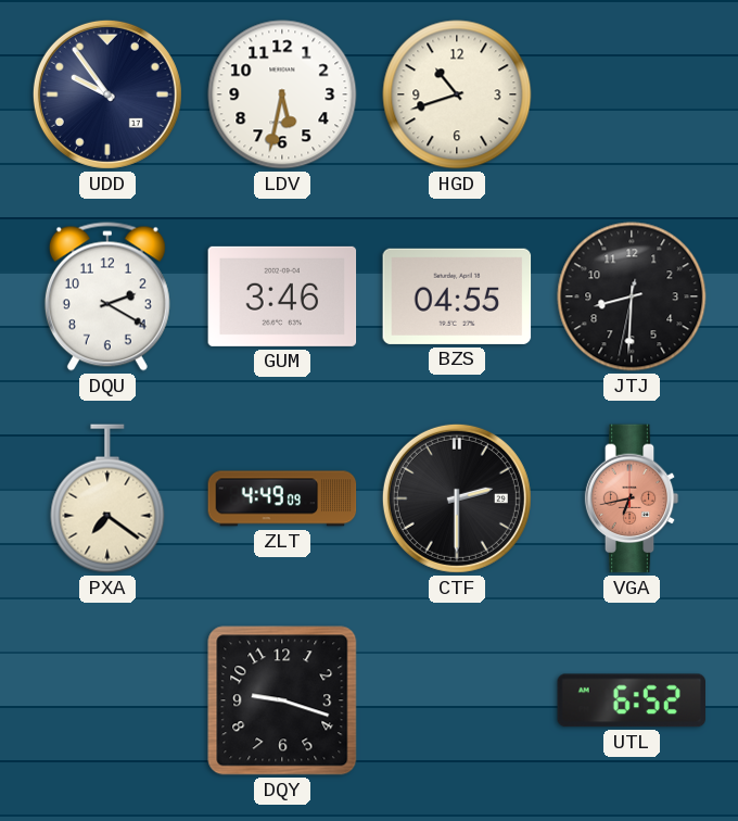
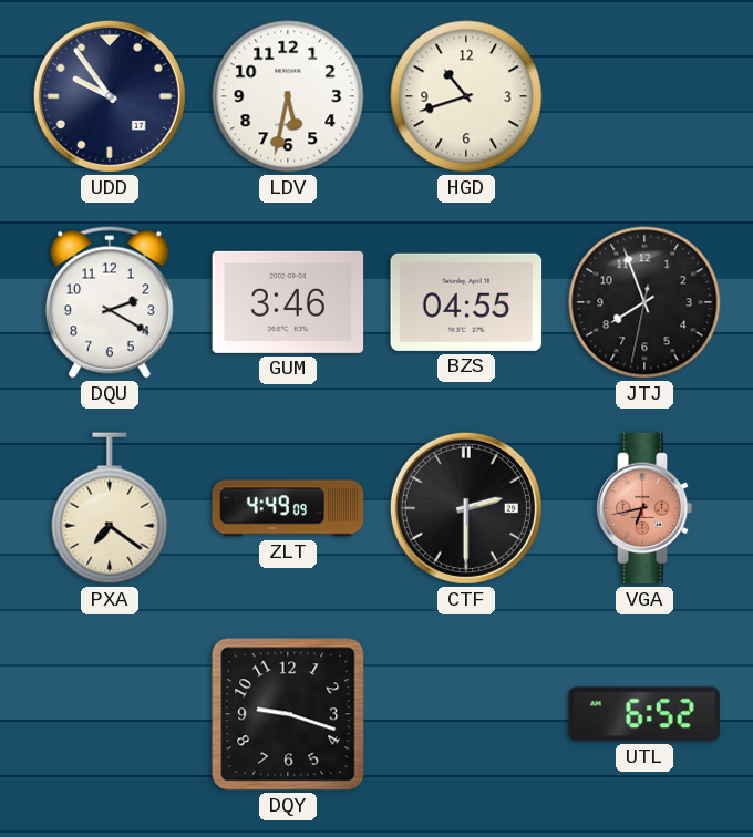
JTJ: 8:30 -> 7:56
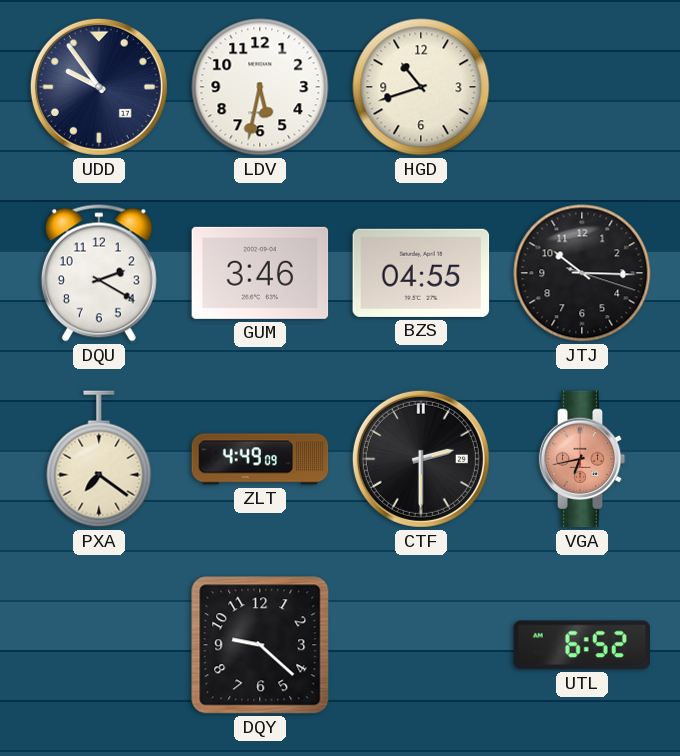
JTJ: 7:56 -> 10:15
DQY: 9:18 -> 9:22
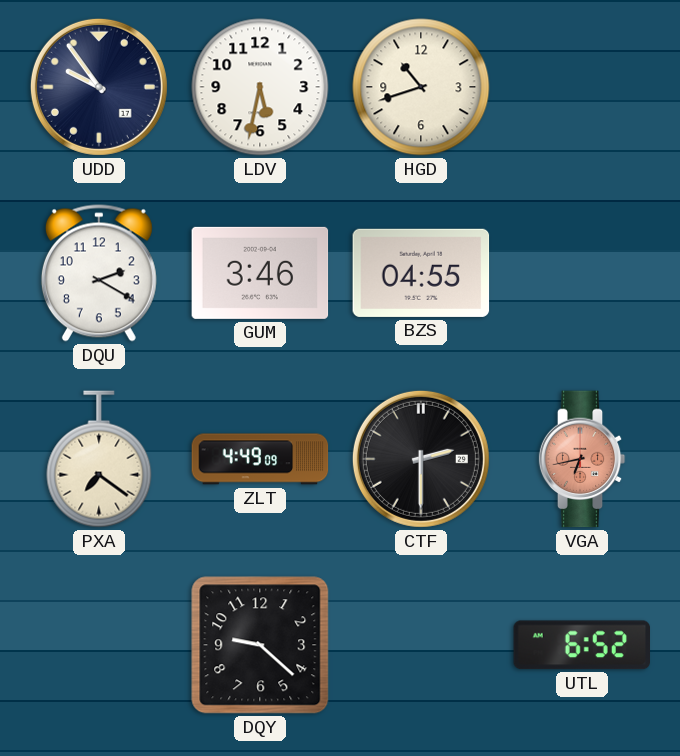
JTJ: 10:15 -> none
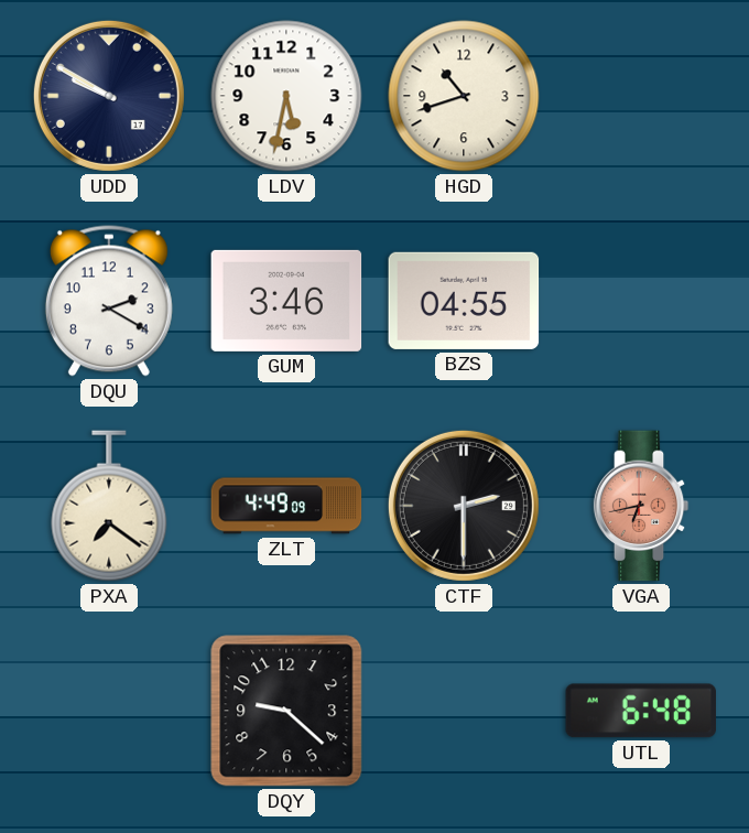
UDD: 9:54 -> 9:50
UTL: 6:52 -> 6:48
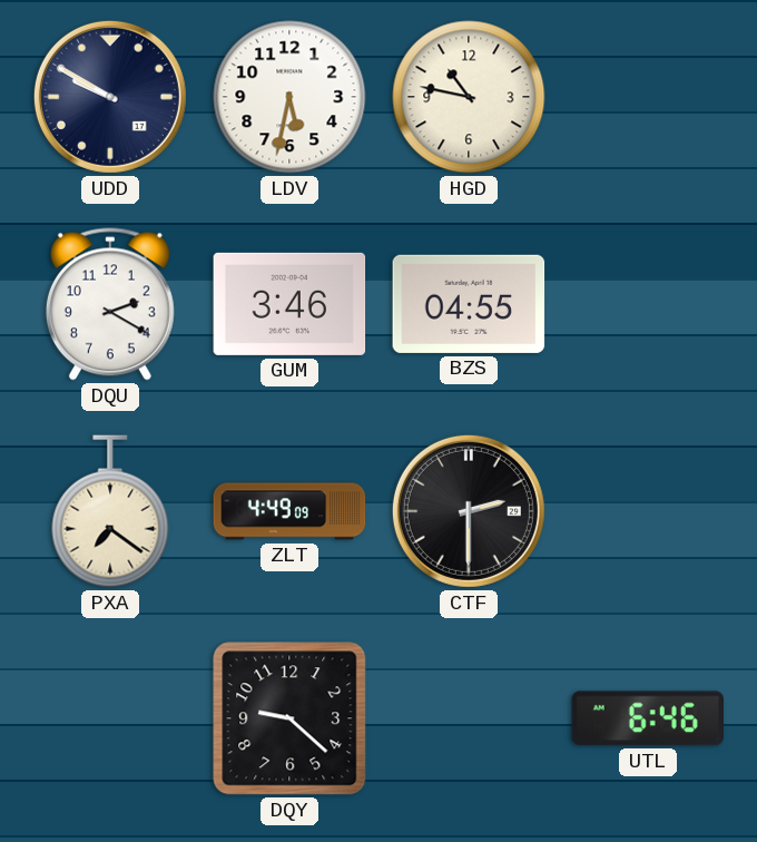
HGD: 10:42 -> 10:47
VGA: 6:43 -> none
UTL: 6:48 -> 6:46
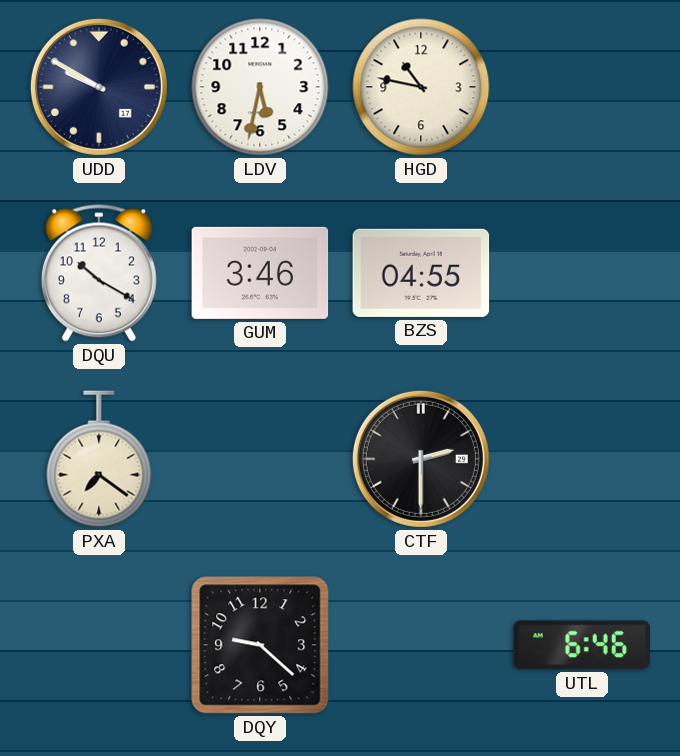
DQU: 2:20 -> 10:20
ZLT: 4:49 -> none
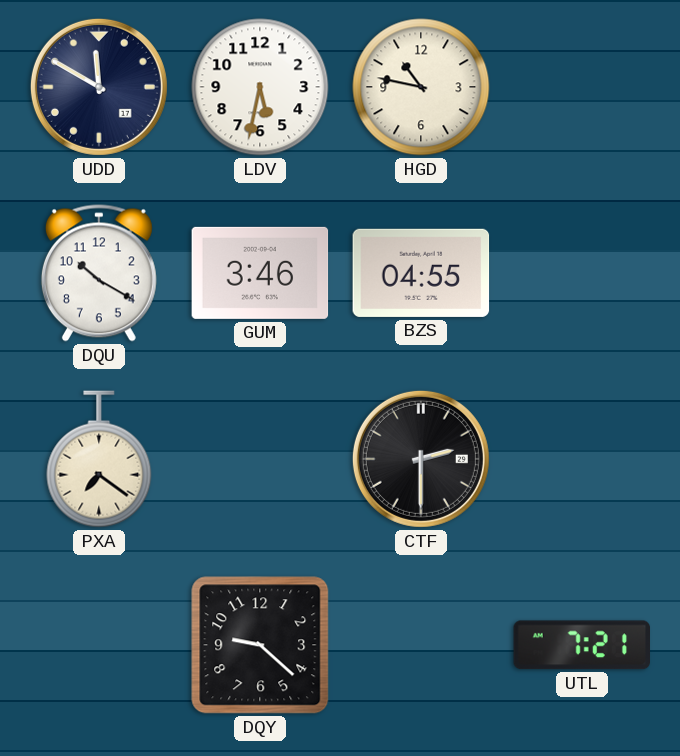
UDD: 9:50 -> 11:50
UTL: 6:46 -> 7:21
